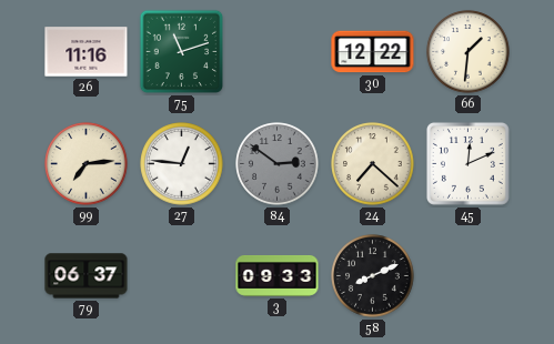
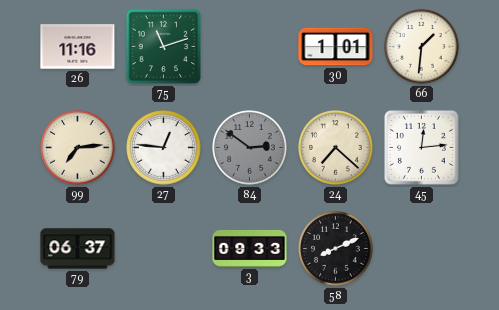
30: 12:22 -> 1:01
45: 12:11 -> 12:14
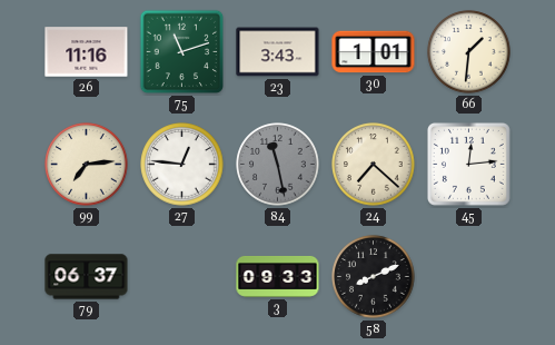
23: none -> 3:43
84: 2:51 -> 11:28
